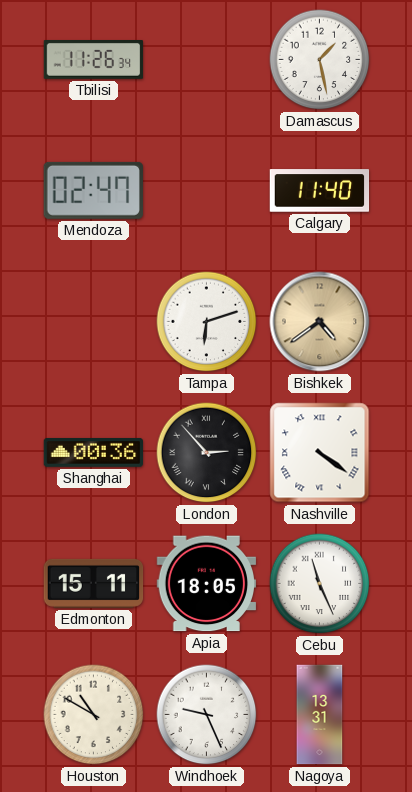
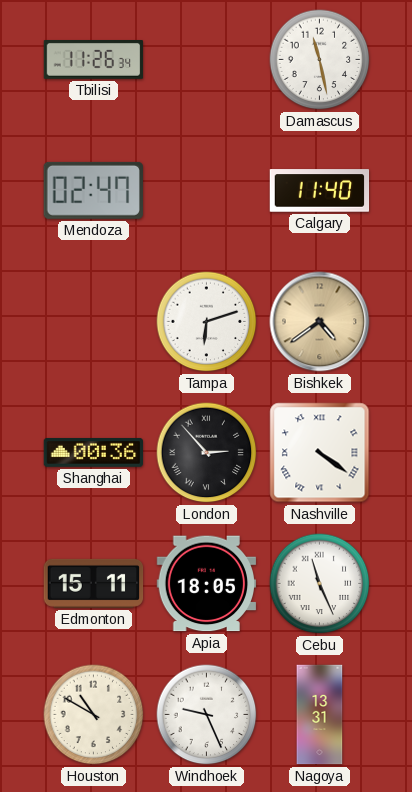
Damascus: 1:28 -> 11:28
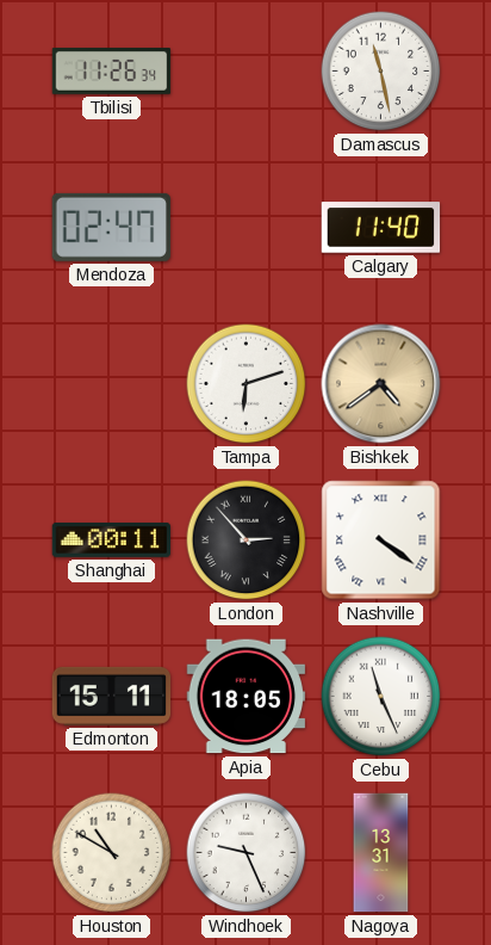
Shanghai: 00:36 -> 00:11
